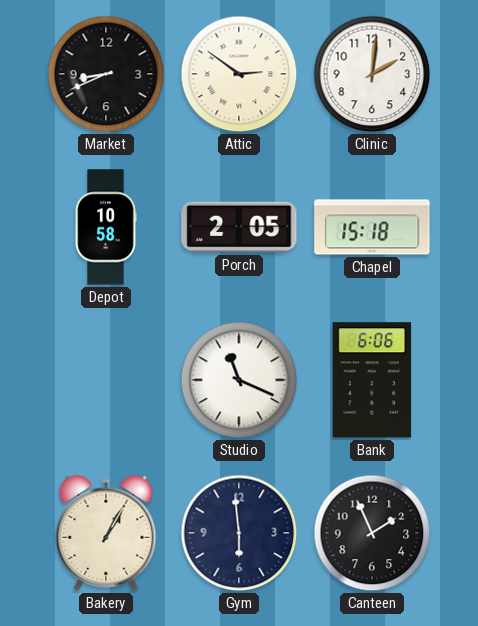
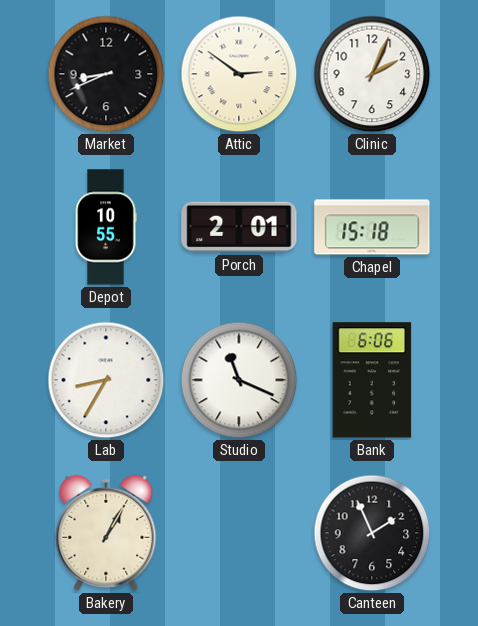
Clinic: 2:01 -> 2:04
Depot: 10:58 -> 10:55
Porch: 2:05 -> 2:01
Lab: none -> 8:35
Gym: 5:59 -> none
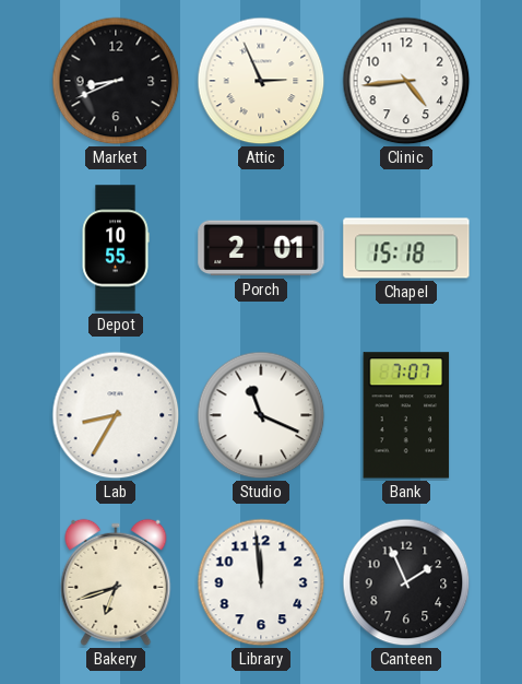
Attic: 2:51 -> 2:56
Clinic: 2:04 -> 4:44
Bank: 6:06 -> 7:07
Bakery: 1:05 -> 6:42
Library: none -> 11:59
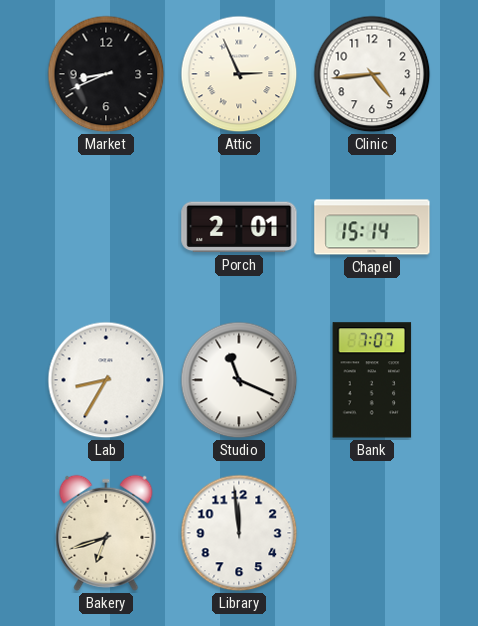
Depot: 10:55 -> none
Chapel: 15:18 -> 15:14
Canteen: 1:56 -> none
